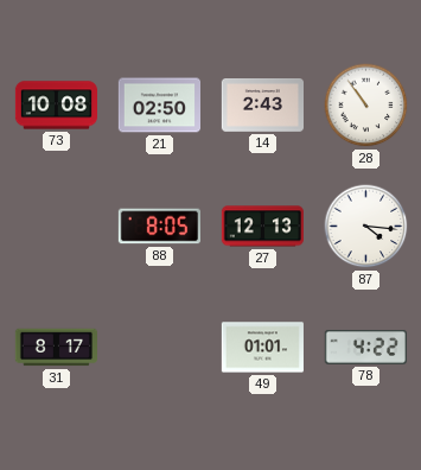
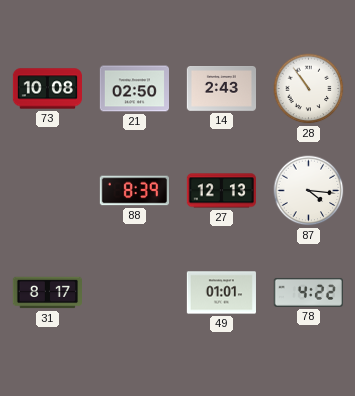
88: 8:05 -> 8:39
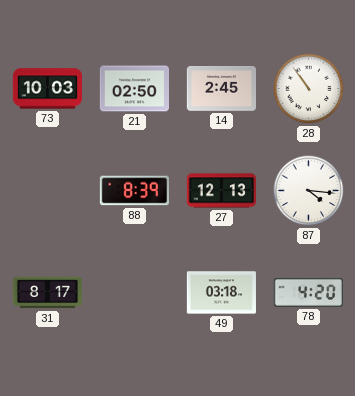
73: 10:08 -> 10:03
14: 2:43 -> 2:45
49: 01:01 -> 03:18
78: 4:22 -> 4:20
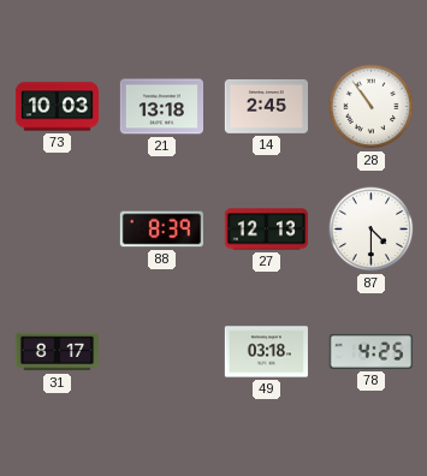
21: 02:50 -> 13:18
87: 4:16 -> 4:30
78: 4:20 -> 4:25
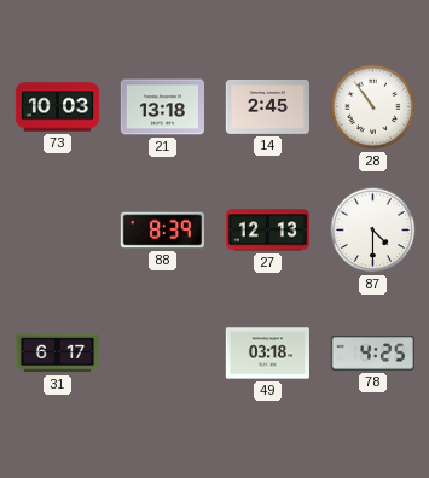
31: 8:17 -> 6:17
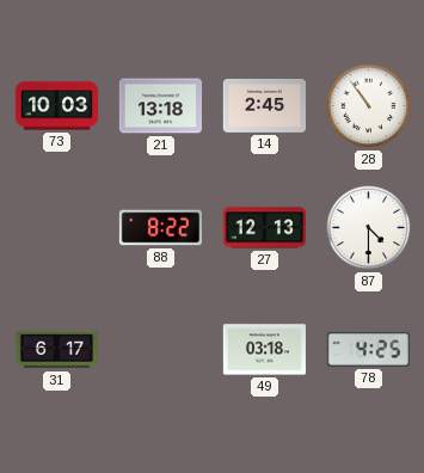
88: 8:39 -> 8:22
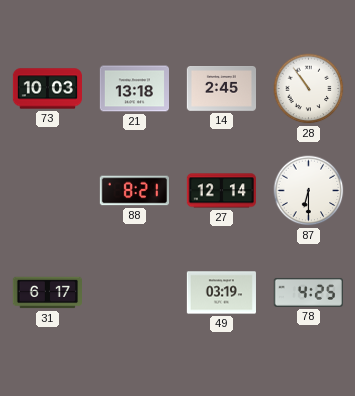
88: 8:22 -> 8:21
27: 12:13 -> 12:14
87: 4:30 -> 6:30
49: 03:18 -> 03:19
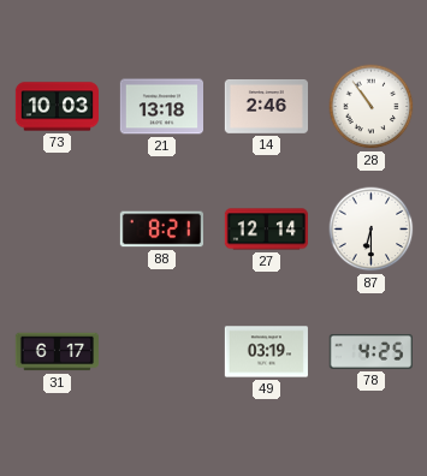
14: 2:45 -> 2:46
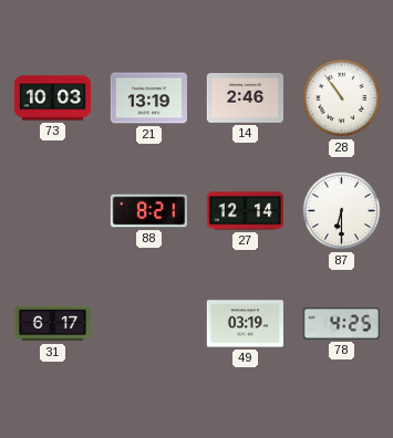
21: 13:18 -> 13:19
